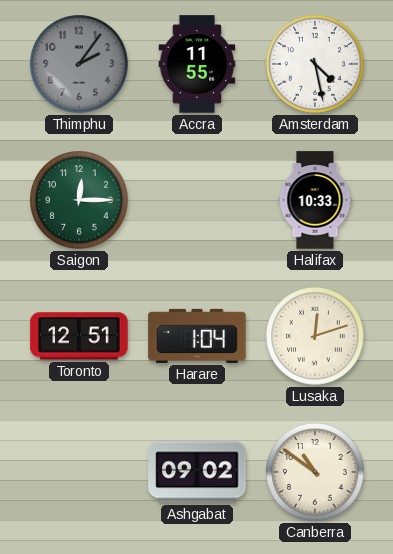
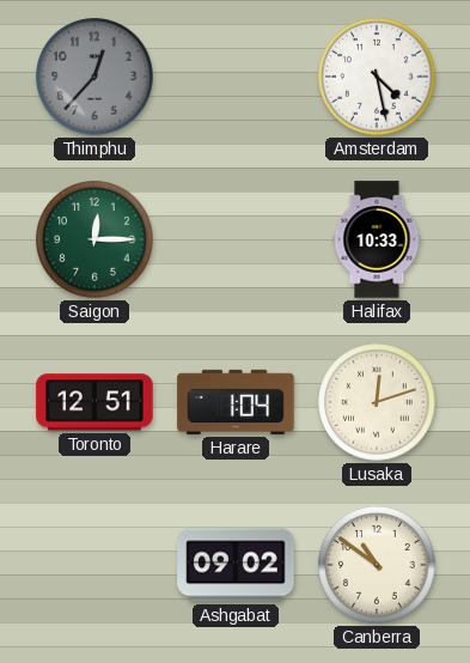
Thimphu: 2:06 -> 12:37
Accra: 11:55 -> none
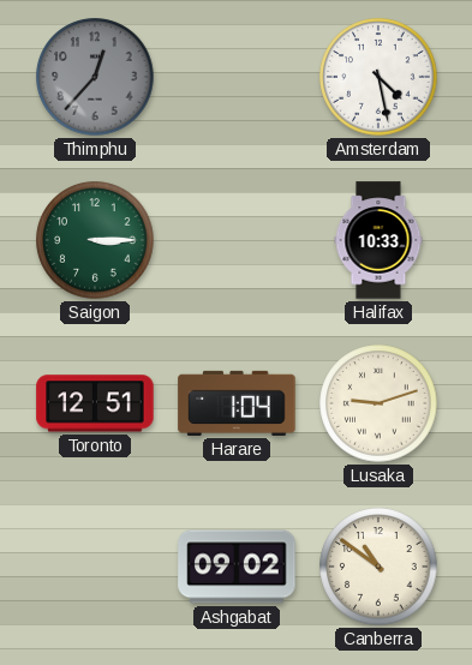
Saigon: 12:15 -> 3:15
Lusaka: 12:12 -> 9:12
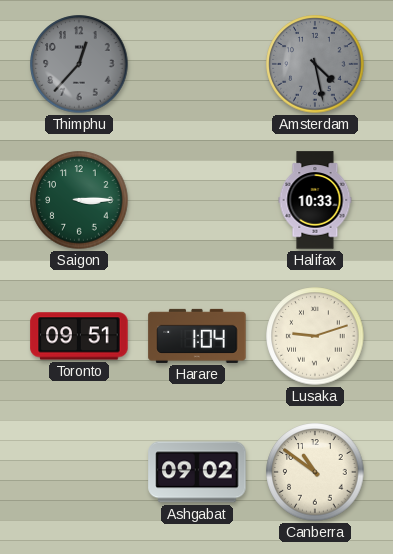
Amsterdam dial: white -> grey
Toronto: 12:51 -> 09:51
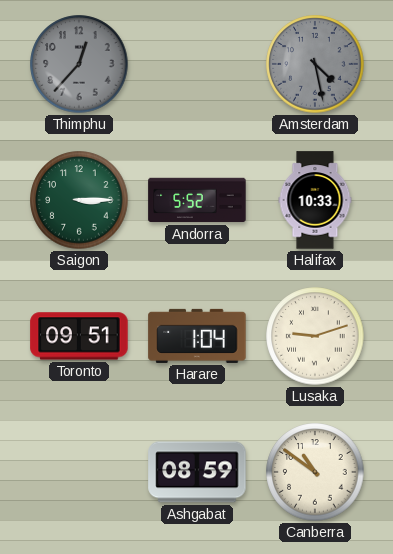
Andorra: none -> 5:52
Ashgabat: 09:02 -> 08:59
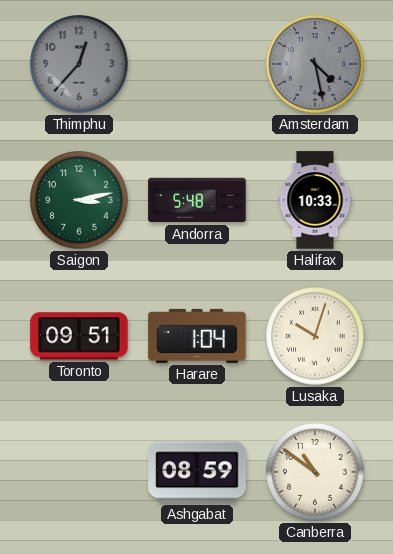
Saigon: 3:15 -> 3:13
Andorra: 5:52 -> 5:48
Lusaka: 9:12 -> 10:03
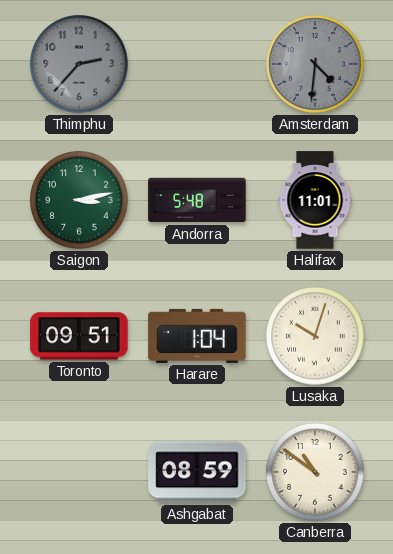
Thimphu: 12:37 -> 2:37
Amsterdam: 4:28 -> 4:31
Halifax: 10:33 -> 11:01
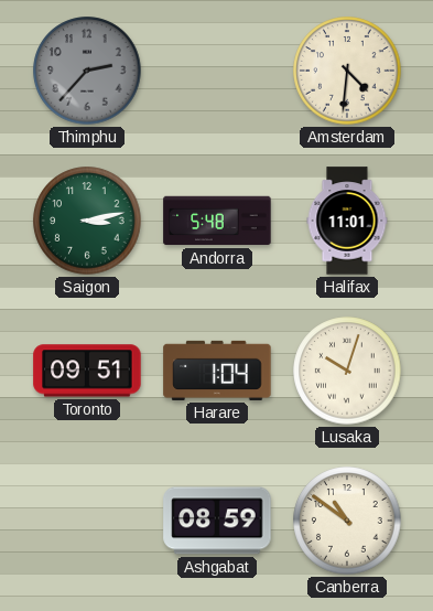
Amsterdam dial: grey -> cream
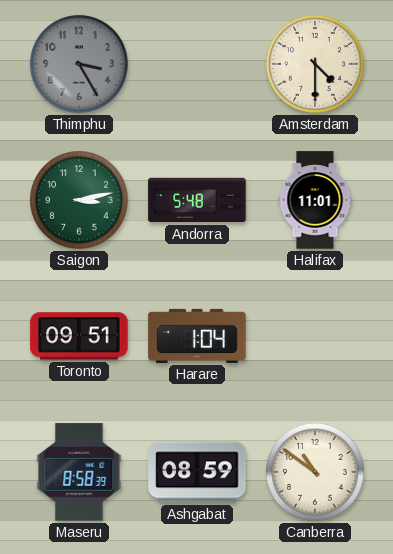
Thimphu: 2:37 -> 3:25
Amsterdam: 4:31 -> 4:30
Lusaka: 10:03 -> none
Maseru: none -> 8:58
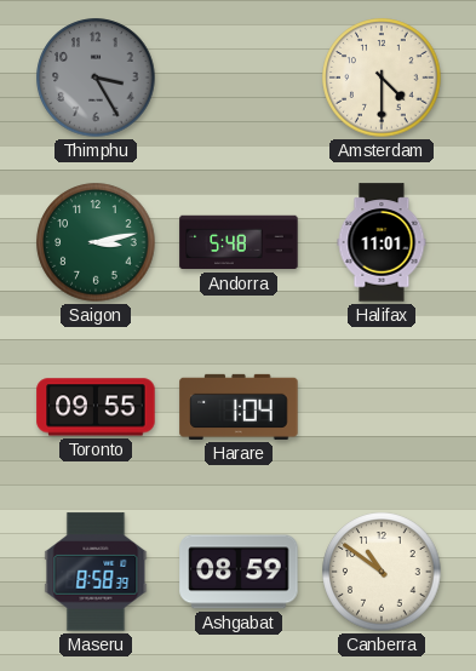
Toronto: 09:51 -> 09:55
